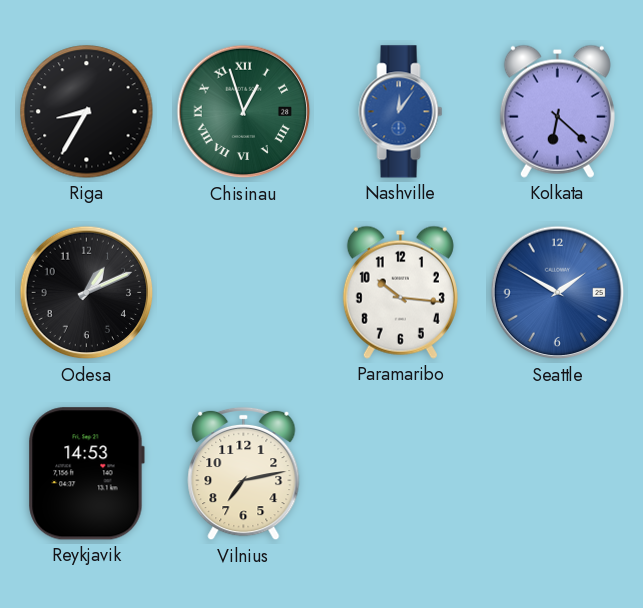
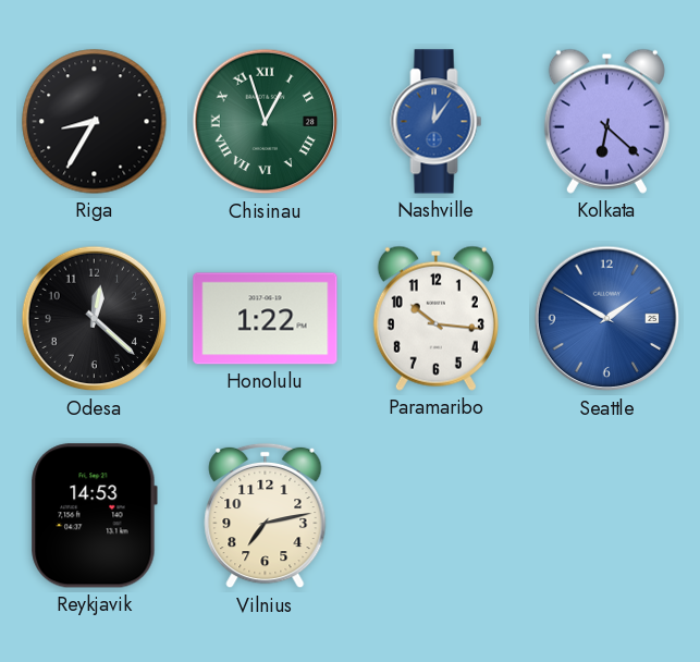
Odesa: 1:11 -> 12:22
Honolulu: none -> 1:22
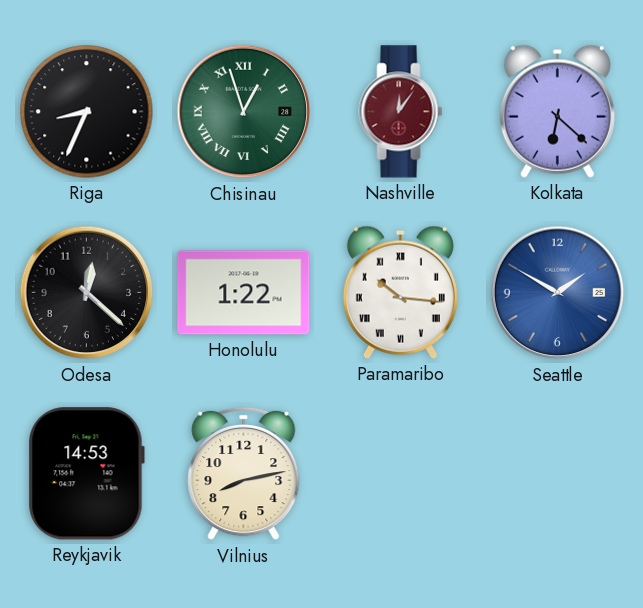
Riga: 8:35 -> 8:34
Nashville dial: blue -> burgundy
Paramaribo numerals: Arabic -> Roman
Vilnius: 7:13 -> 8:13
